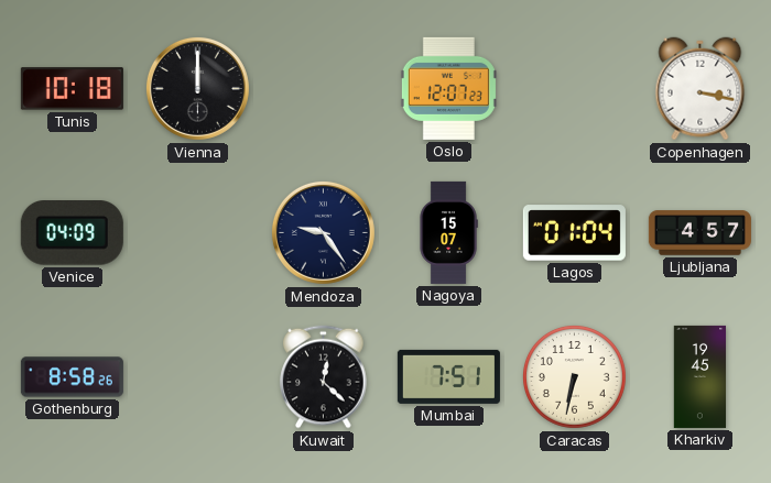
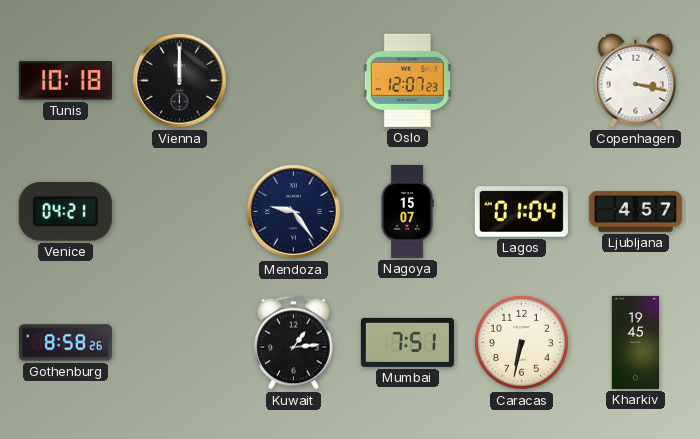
Venice: 04:09 -> 04:21
Kuwait: 12:22 -> 1:14
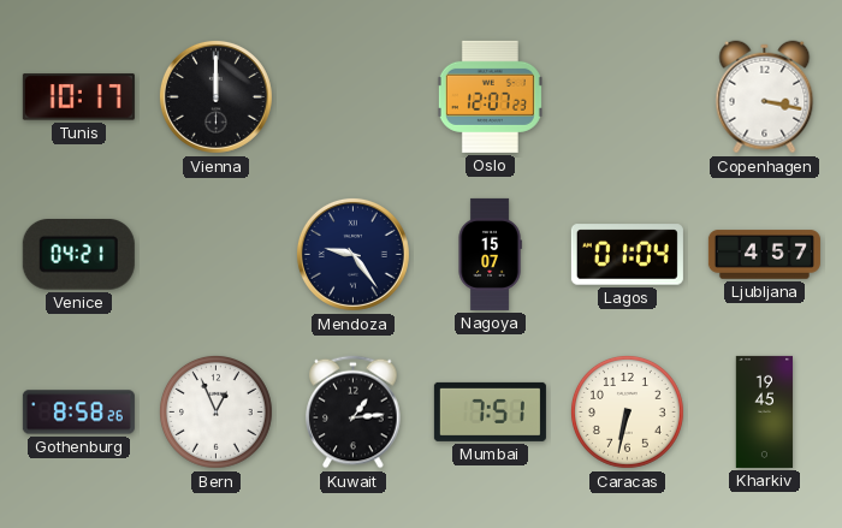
Tunis: 10:18 -> 10:17
Bern: none -> 12:56
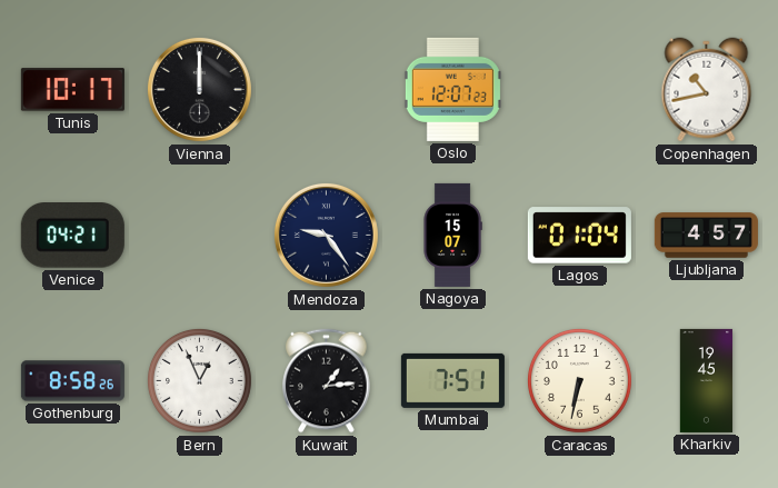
Copenhagen: 3:17 -> 10:43
